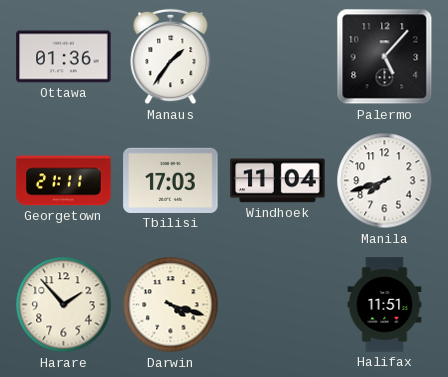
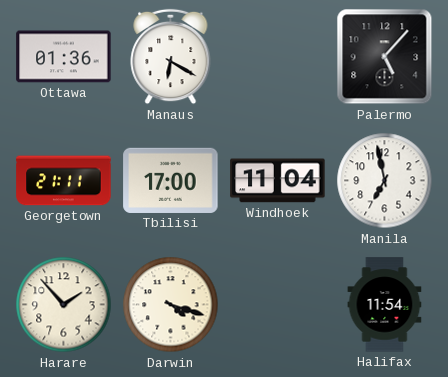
Manaus: 1:36 -> 6:20
Tbilisi: 17:03 -> 17:00
Manila: 7:42 -> 6:58
Halifax: 11:51 -> 11:54
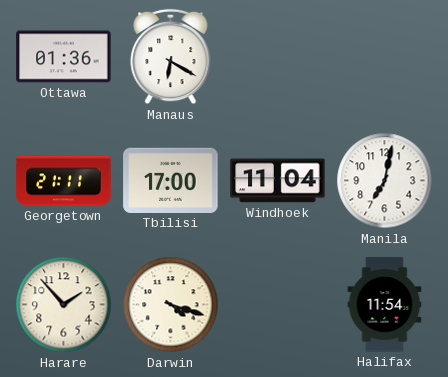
Palermo: 5:07 -> none
Manila: 6:58 -> 7:02
